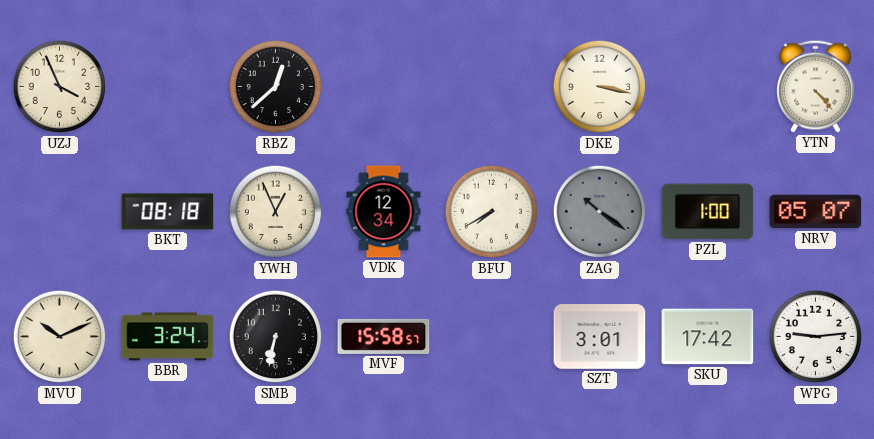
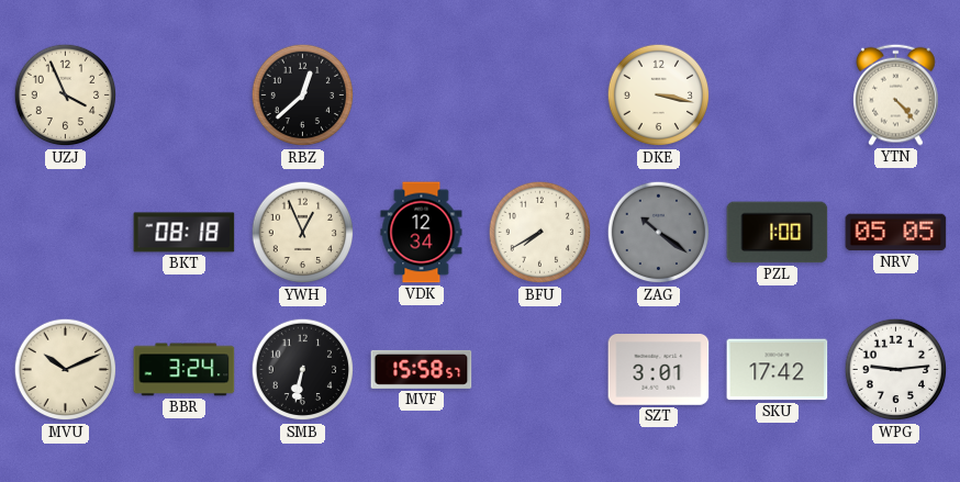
NRV: 05:07 -> 05:05
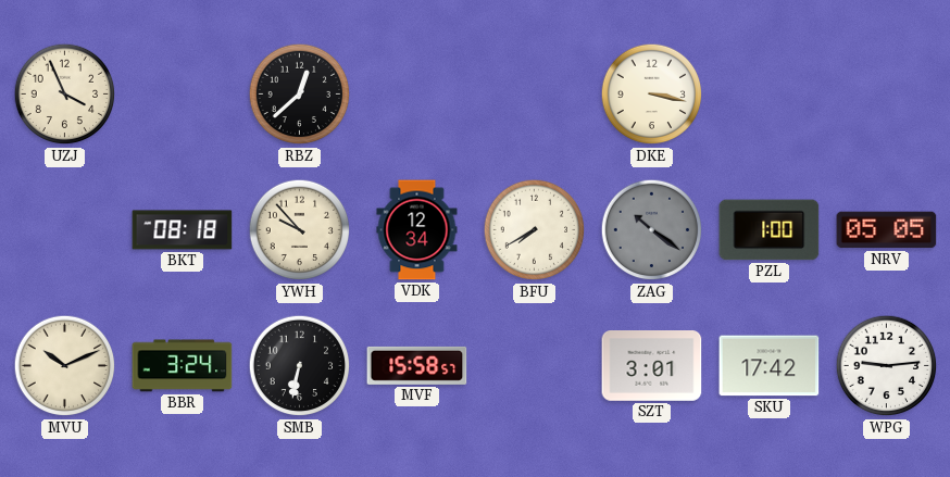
YTN: 4:23 -> none
YWH: 12:56 -> 9:53
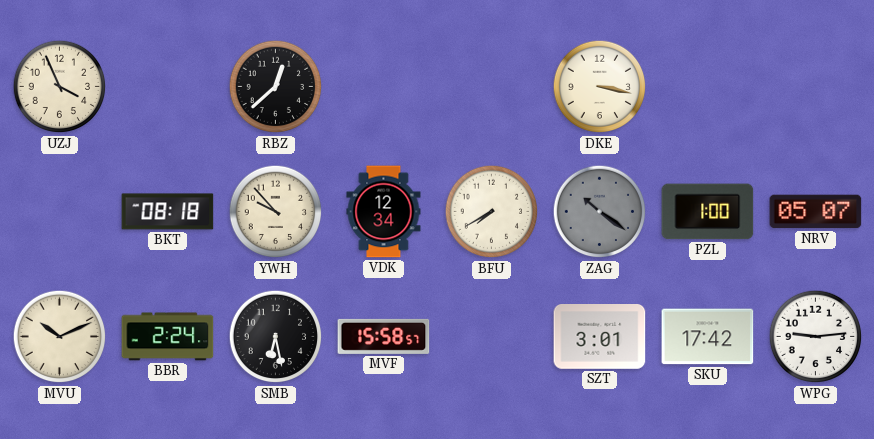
NRV: 05:05 -> 05:07
BBR: 3:24 -> 2:24
SMB: 6:32 -> 6:28
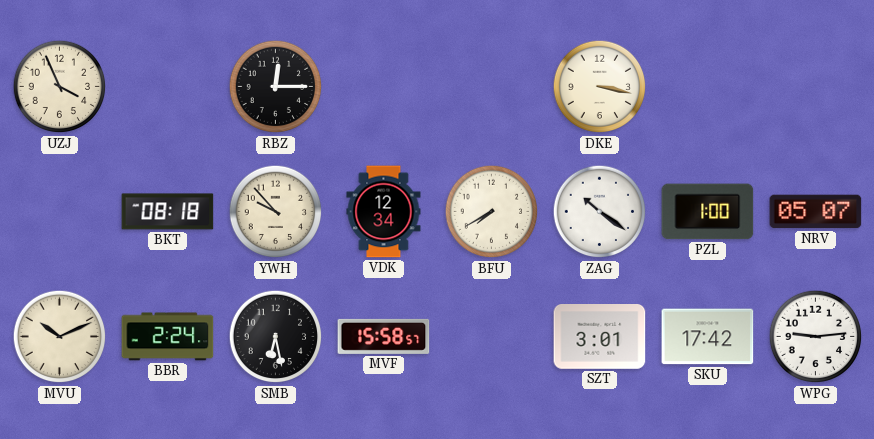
RBZ: 12:38 -> 12:15
ZAG dial: grey -> white
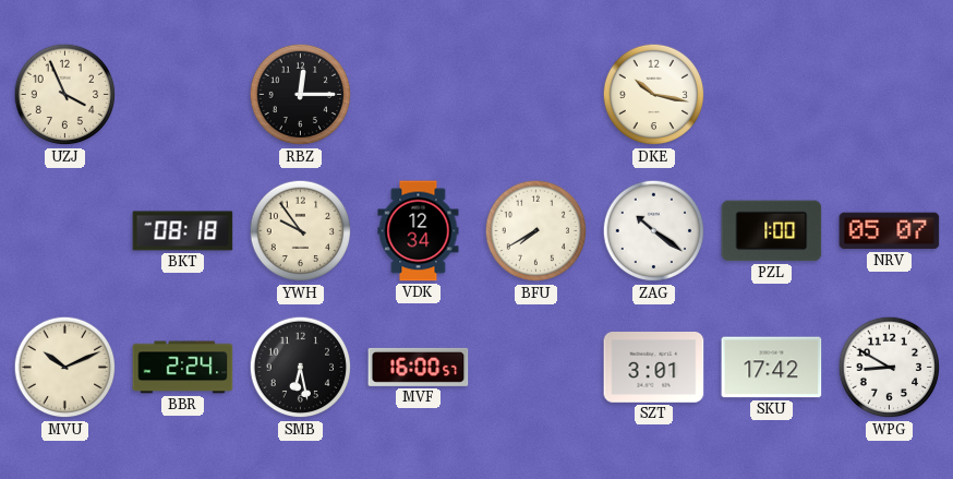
DKE: 3:17 -> 10:17
YWH: 9:53 -> 9:54
MVF: 15:58 -> 16:00
WPG: 9:14 -> 8:50
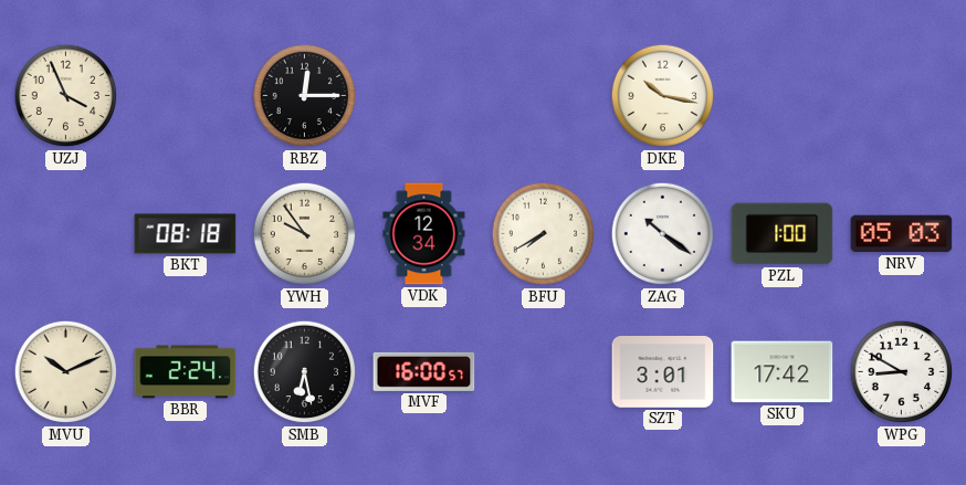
NRV: 05:07 -> 05:03
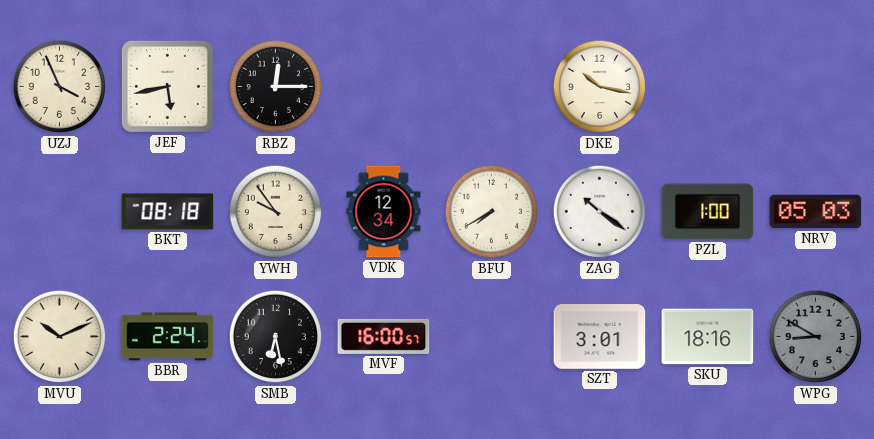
JEF: none -> 5:43
SKU: 17:42 -> 18:16
WPG dial: white -> grey
